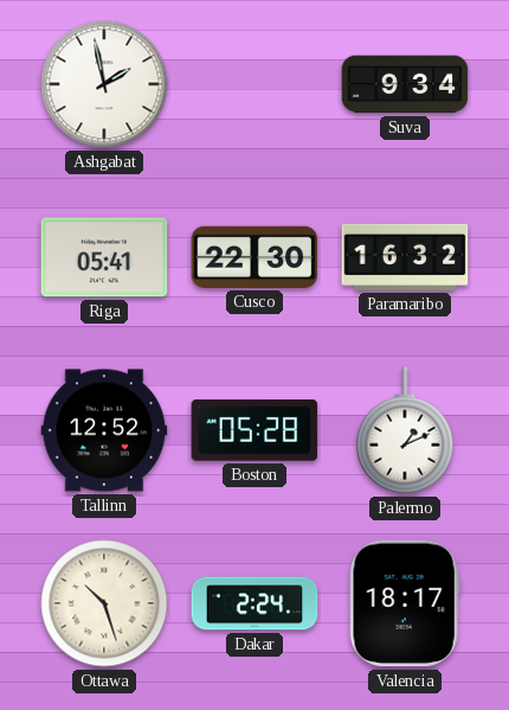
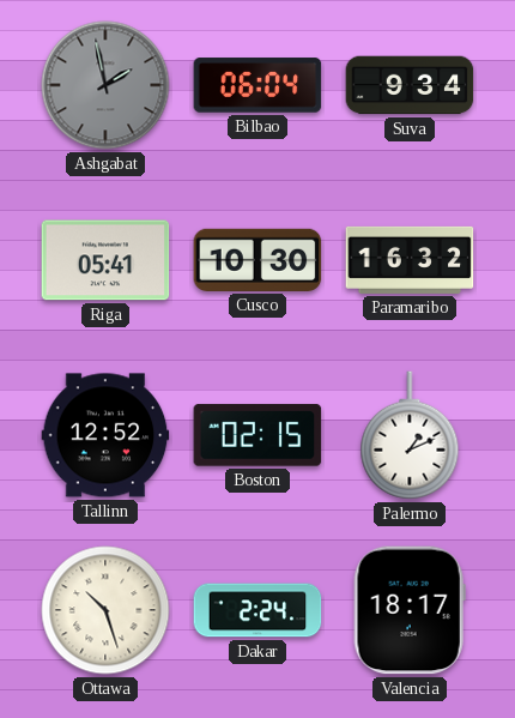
Ashgabat dial: white -> grey
Bilbao: none -> 06:04
Cusco: 22:30 -> 10:30
Boston: 05:28 -> 02:15
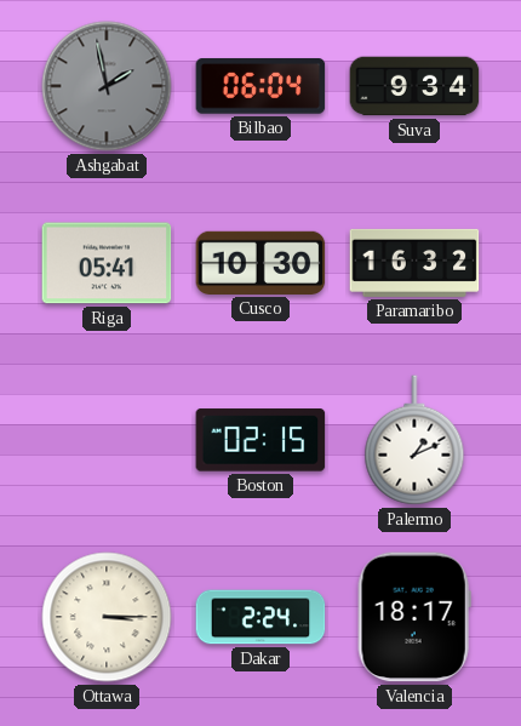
Tallinn: 12:52 -> none
Ottawa: 10:27 -> 3:15
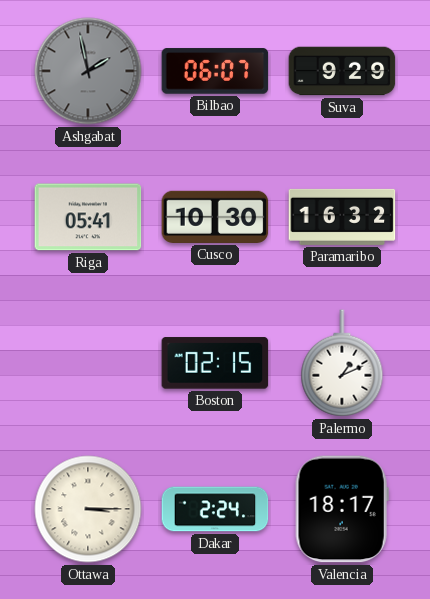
Bilbao: 06:04 -> 06:07
Suva: 9:34 -> 9:29
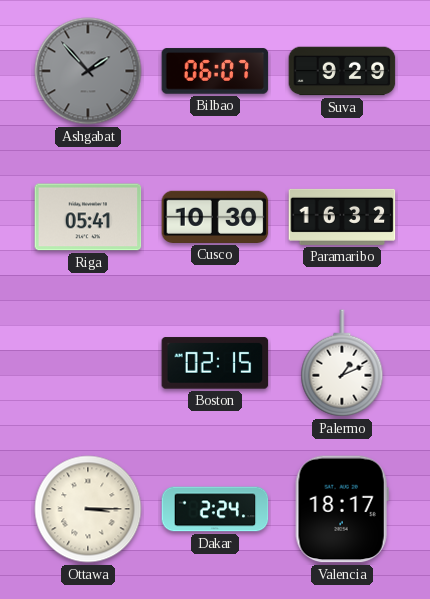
Ashgabat: 1:58 -> 1:53
